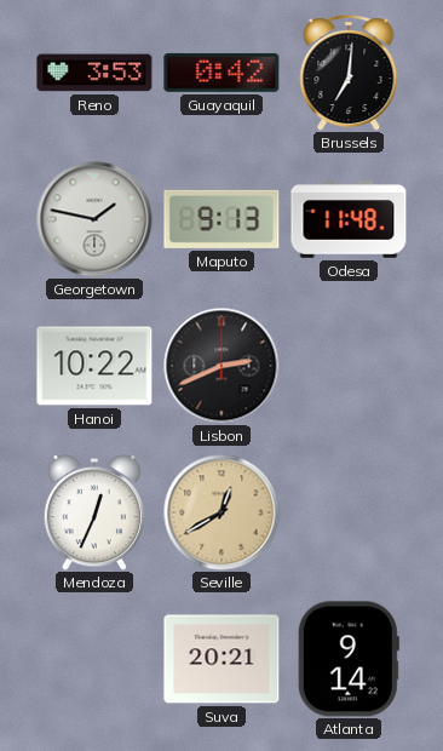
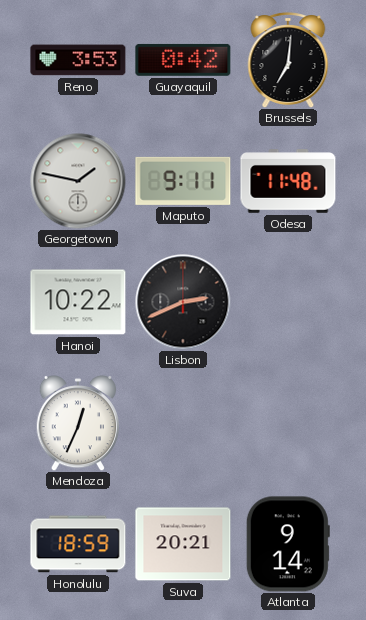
Maputo: 9:13 -> 9:11
Seville: 12:40 -> none
Honolulu: none -> 18:59
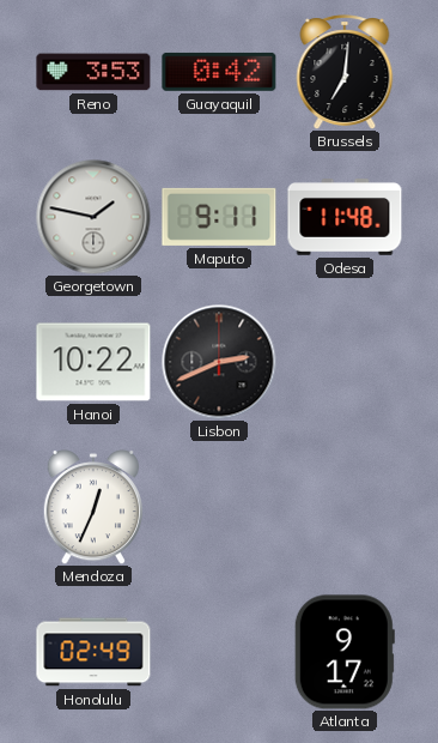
Honolulu: 18:59 -> 02:49
Suva: 20:21 -> none
Atlanta: 9:14 -> 9:17
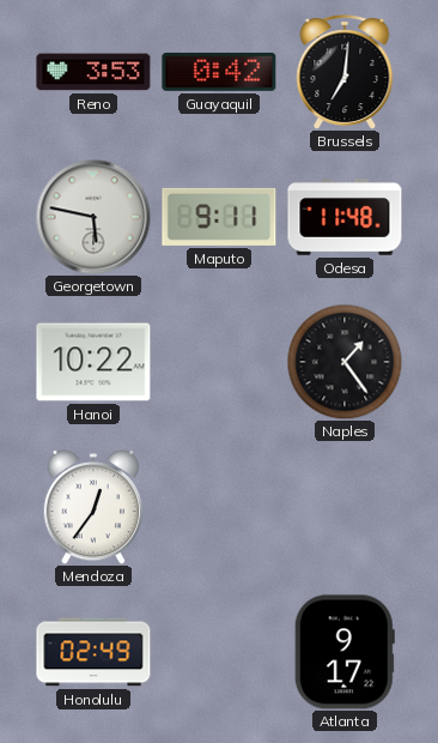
Georgetown: 1:47 -> 5:47
Lisbon: 2:41 -> none
Naples: none -> 1:24
Mendoza: 12:34 -> 12:36
